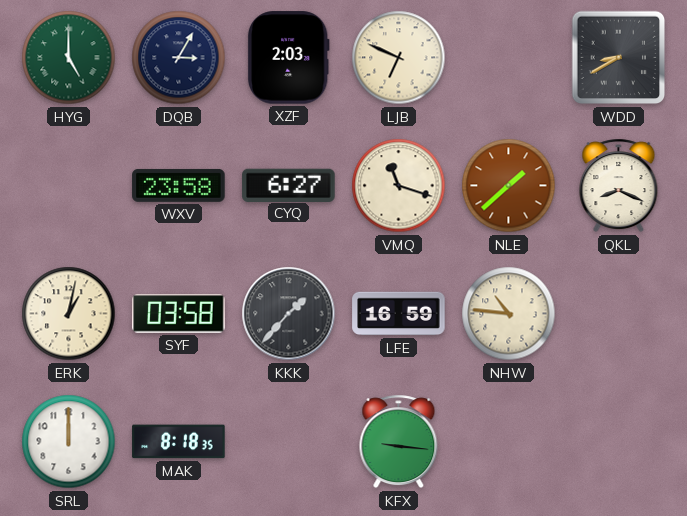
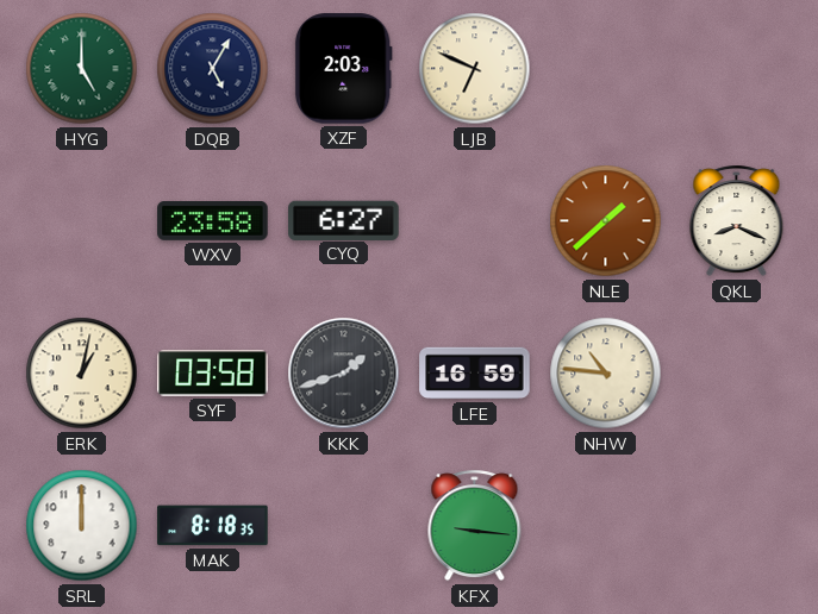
DQB: 3:05 -> 5:05
WDD: 8:40 -> none
VMQ: 11:18 -> none
KKK: 1:37 -> 1:42
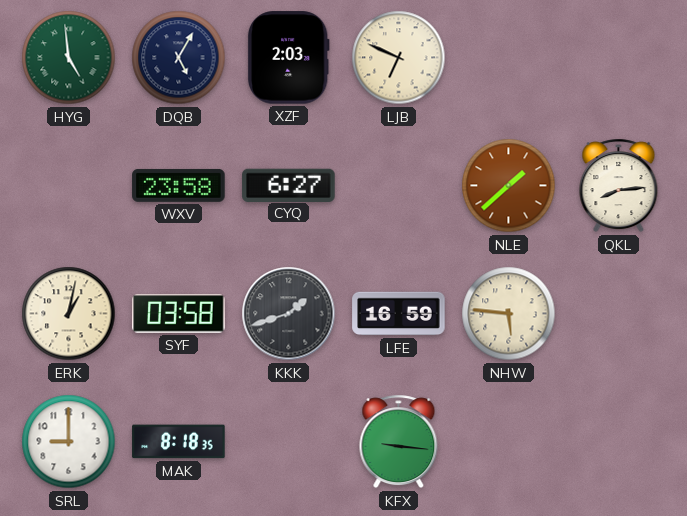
HYG: 5:00 -> 4:59
QKL: 8:19 -> 8:14
NHW: 10:46 -> 5:46
SRL: 12:00 -> 9:00
